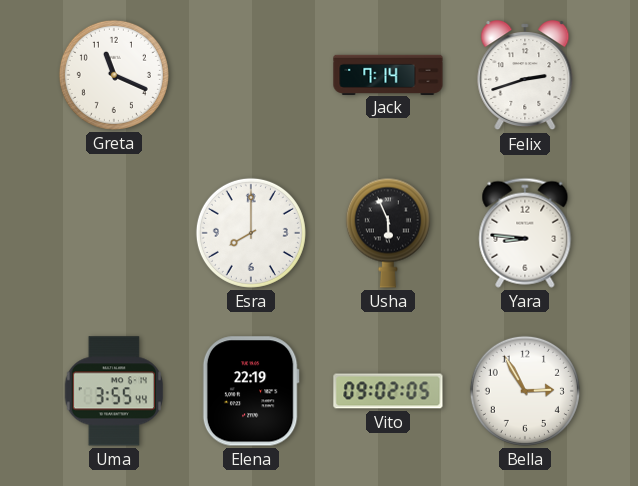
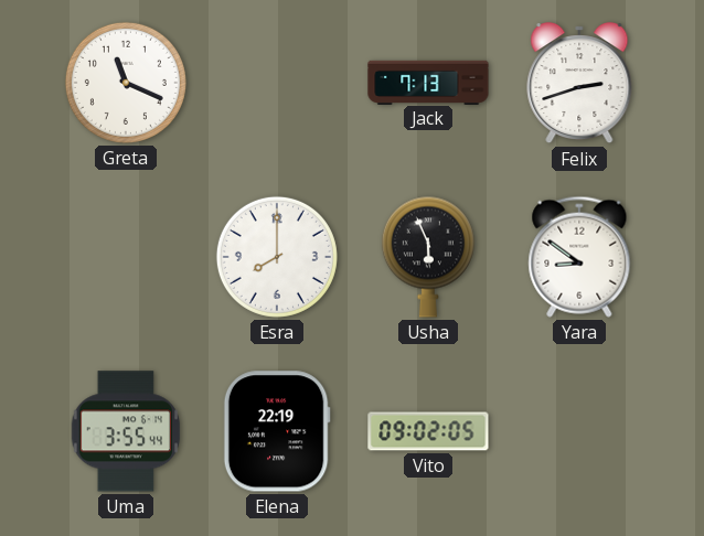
Jack: 7:14 -> 7:13
Yara: 8:46 -> 8:51
Bella: 2:55 -> none
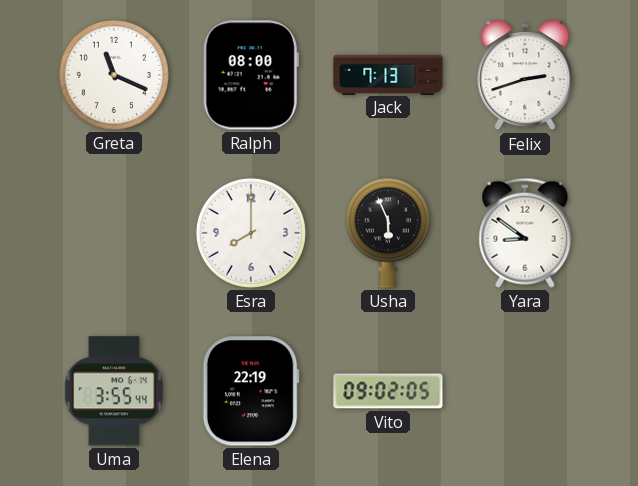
Ralph: none -> 08:00
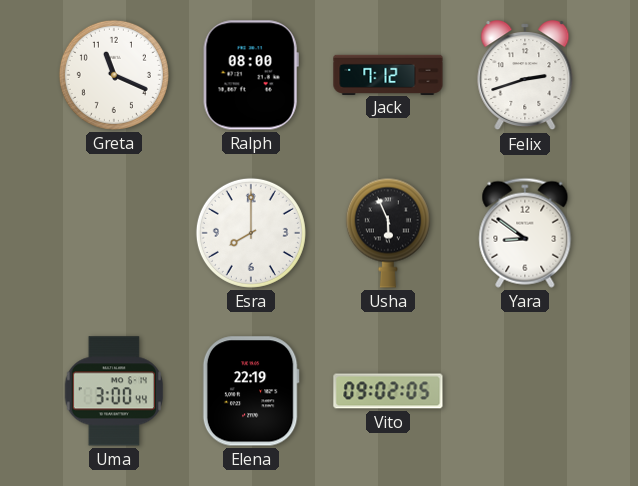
Jack: 7:13 -> 7:12
Uma: 3:55 -> 3:00
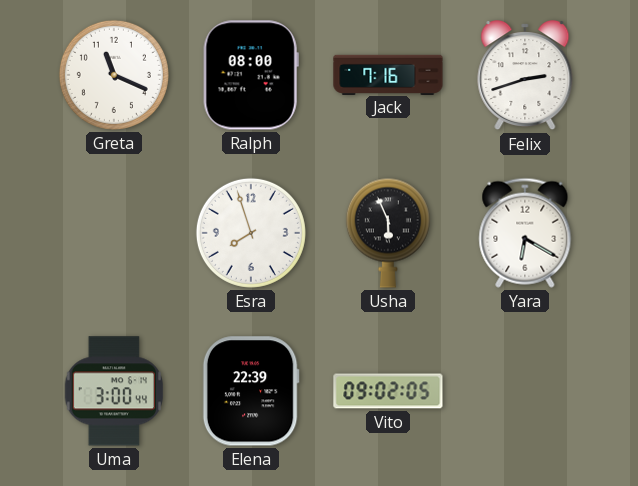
Jack: 7:12 -> 7:16
Esra: 8:00 -> 7:57
Yara: 8:51 -> 6:20
Elena: 22:19 -> 22:39
